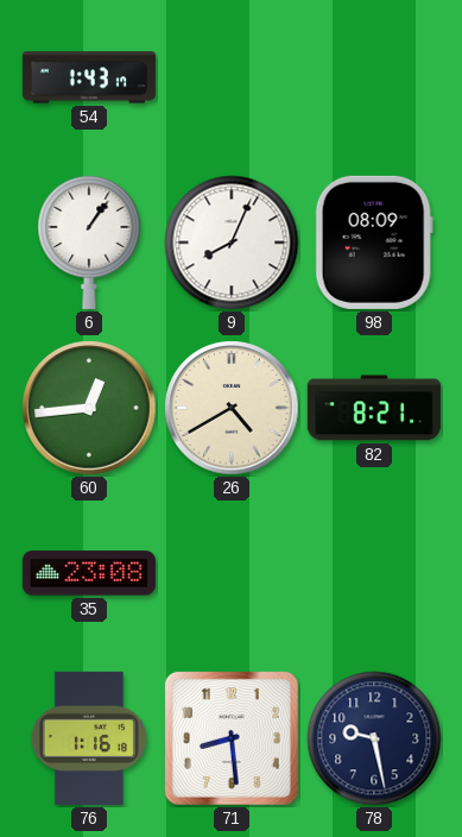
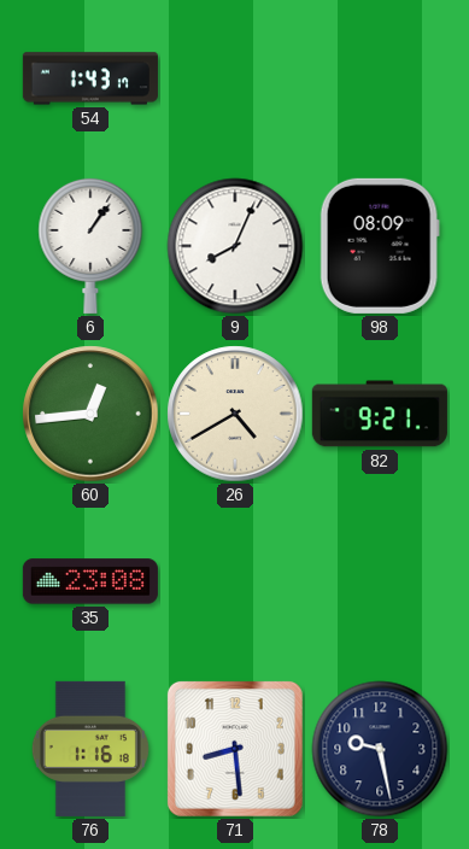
82: 8:21 -> 9:21
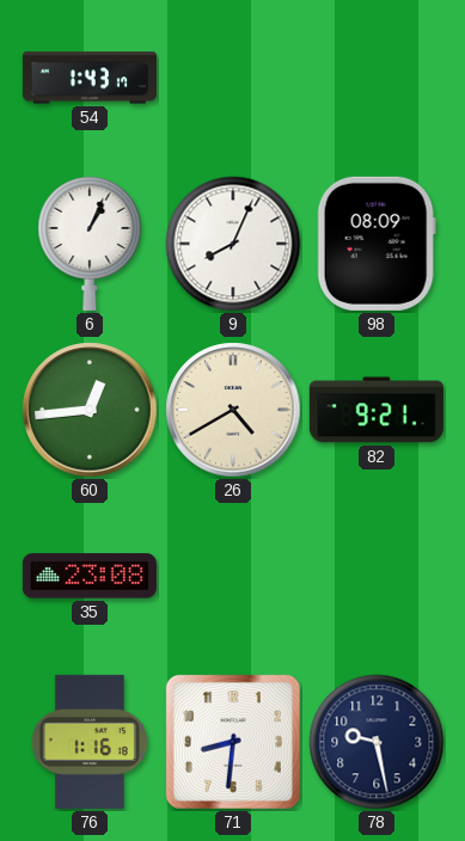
6: 1:06 -> 1:04
71: 8:29 -> 8:31
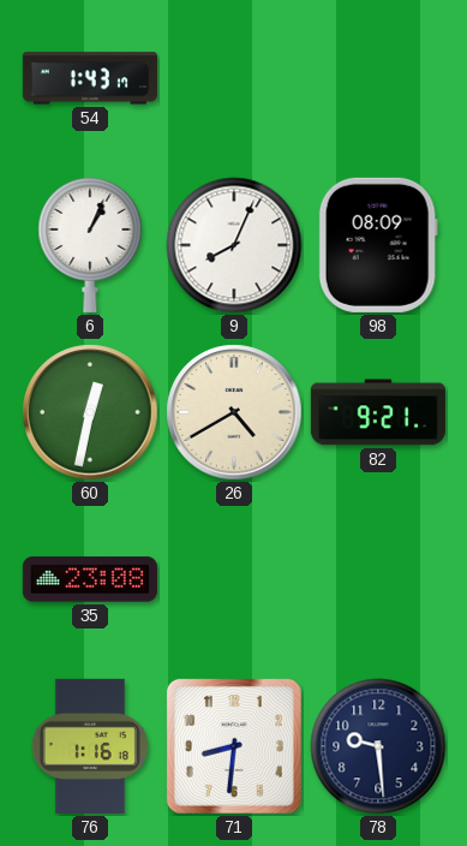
60: 12:44 -> 12:32
78: 9:28 -> 9:29
